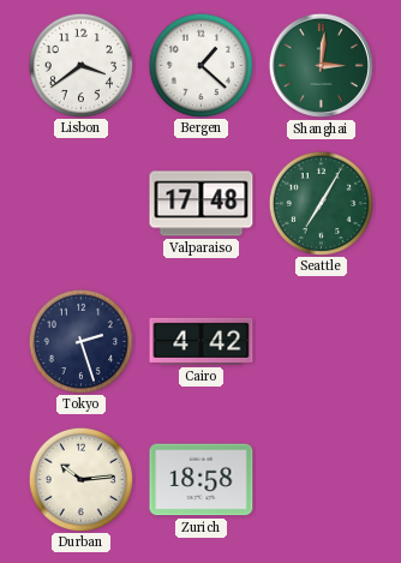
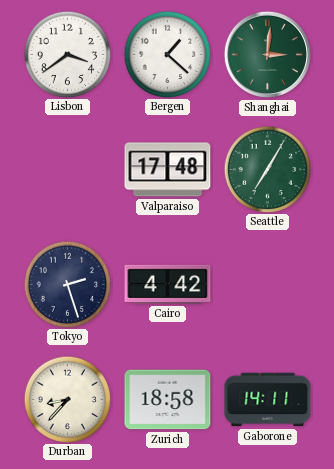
Durban: 10:14 -> 8:37
Gaborone: none -> 14:11
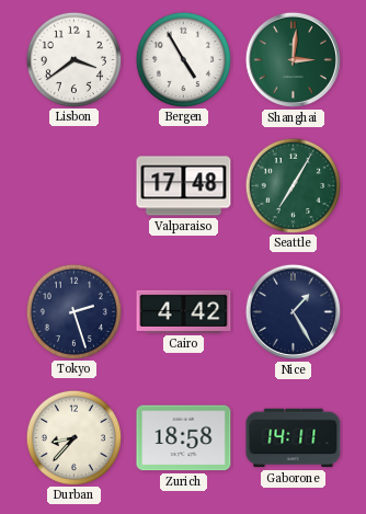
Bergen: 1:22 -> 4:55
Nice: none -> 1:25
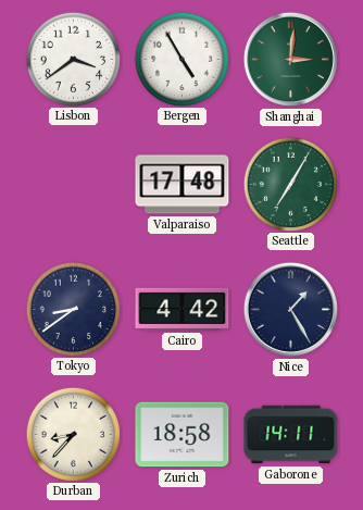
Tokyo: 2:27 -> 8:39
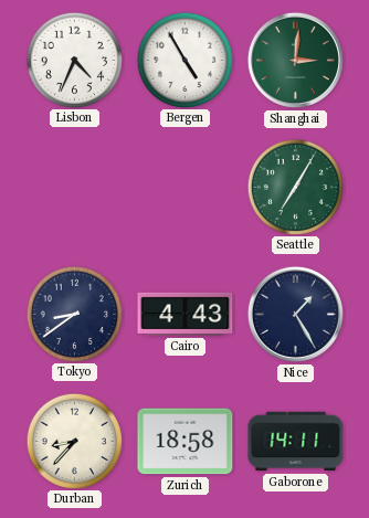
Lisbon: 3:39 -> 4:34
Valparaiso: 17:48 -> none
Cairo: 4:42 -> 4:43
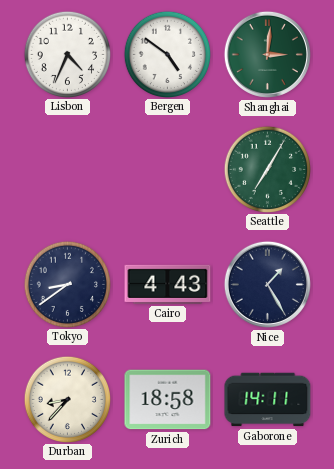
Bergen: 4:55 -> 4:51
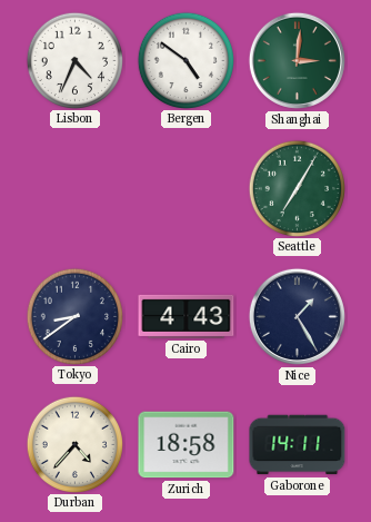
Durban: 8:37 -> 4:37
